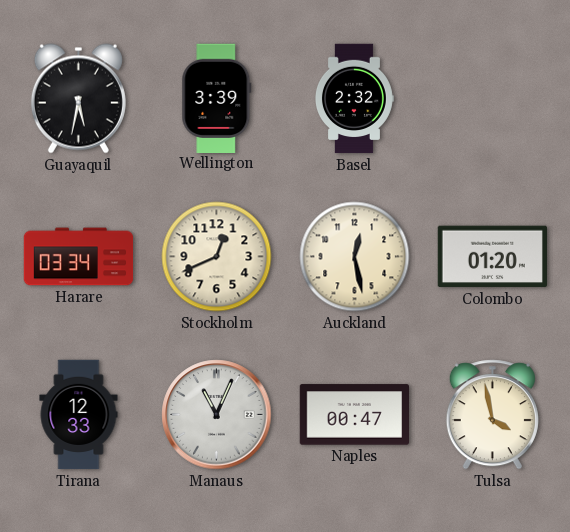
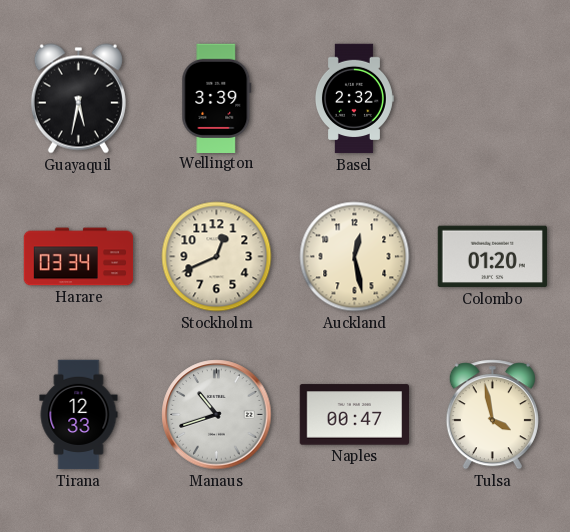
Manaus: 11:04 -> 10:42
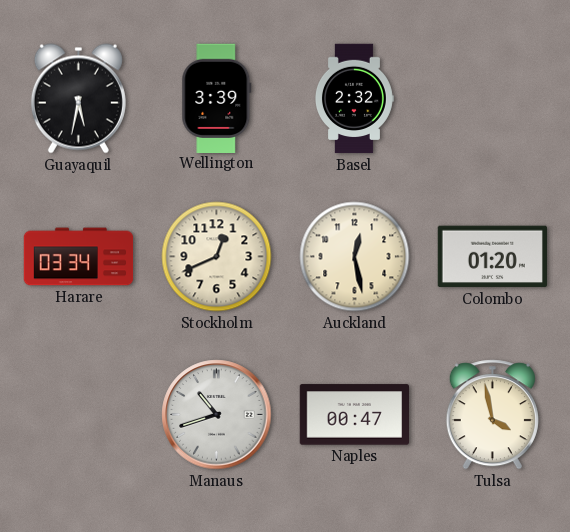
Tirana: 12:33 -> none
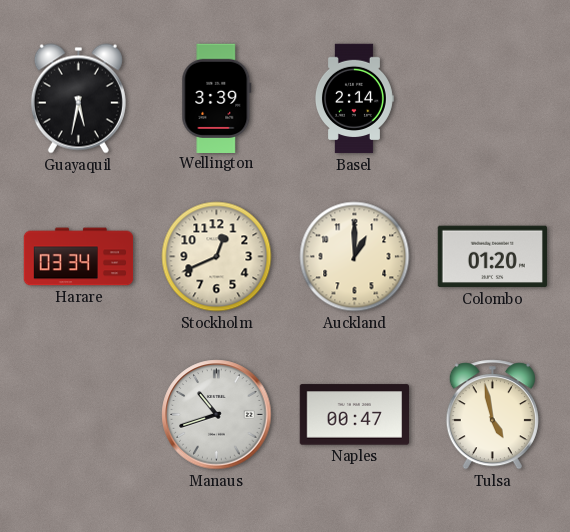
Basel: 2:32 -> 2:14
Auckland: 12:28 -> 1:00
Tulsa: 3:58 -> 4:58
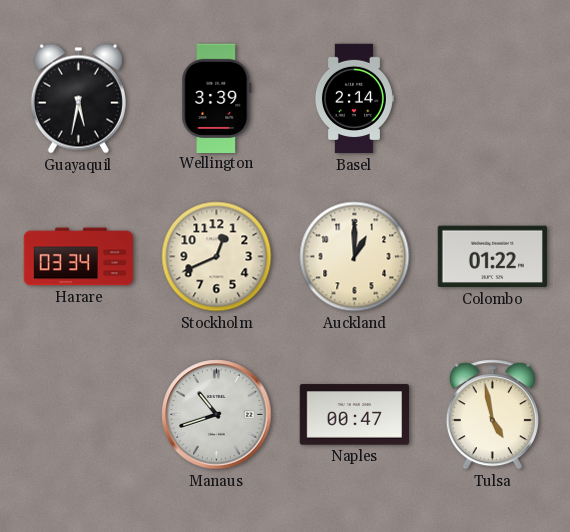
Colombo: 01:20 -> 01:22
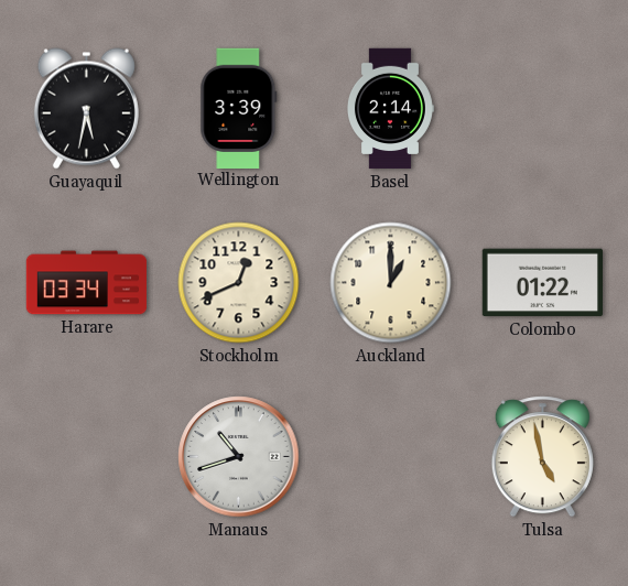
Naples: 00:47 -> none
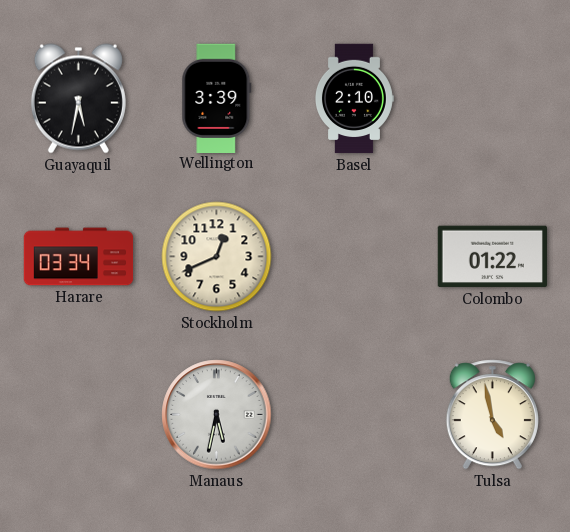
Basel: 2:14 -> 2:10
Auckland: 1:00 -> none
Manaus: 10:42 -> 5:32
